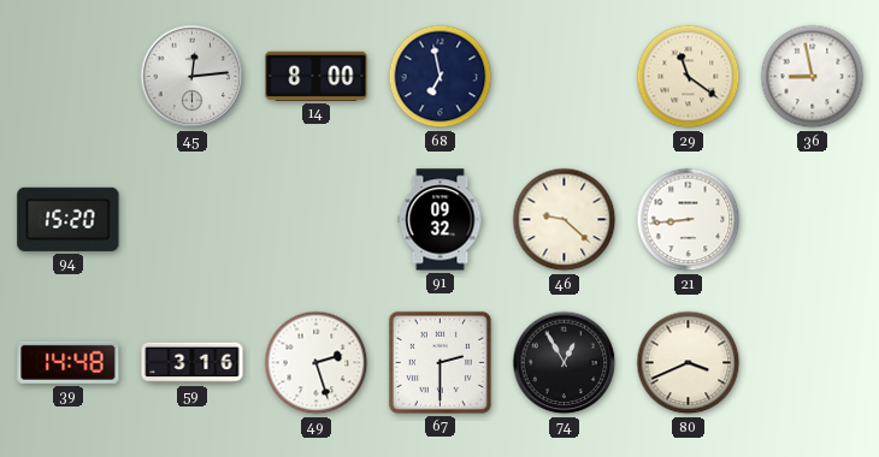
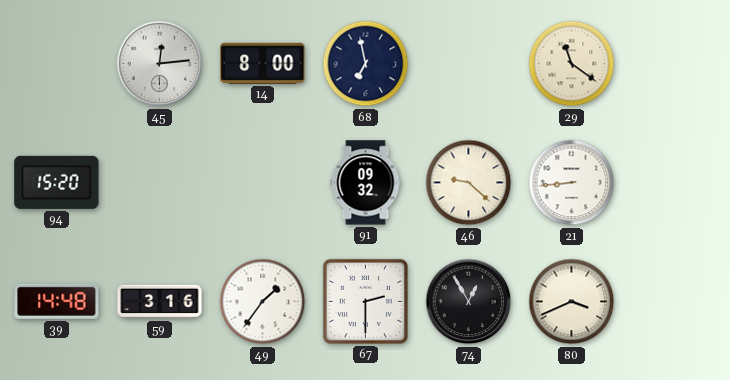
36: 8:58 -> none
49: 2:27 -> 1:36
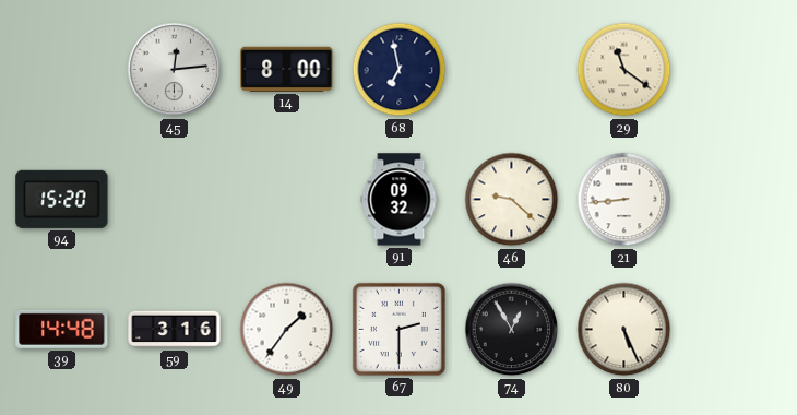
80: 3:41 -> 5:26
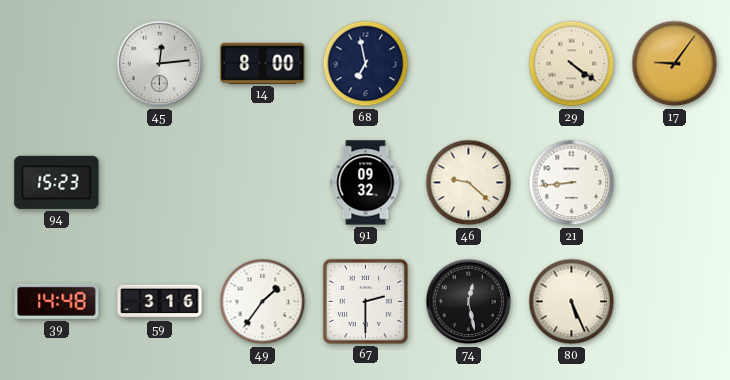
29: 11:21 -> 4:21
17: none -> 9:06
94: 15:20 -> 15:23
74: 12:55 -> 12:28
